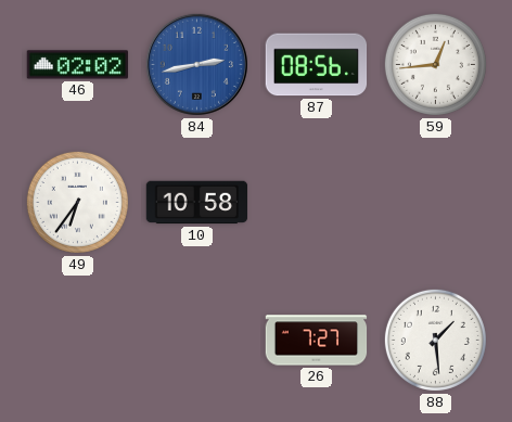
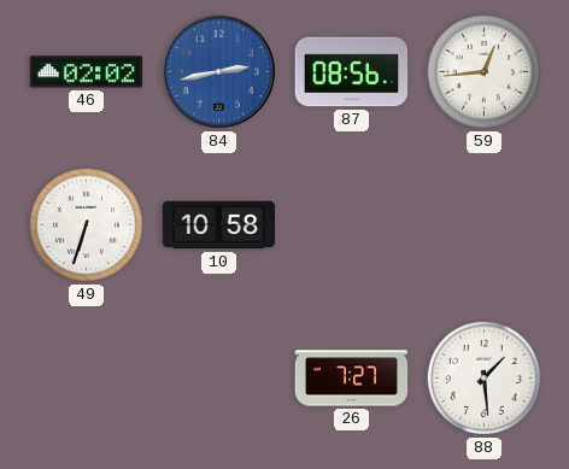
49: 6:36 -> 6:33
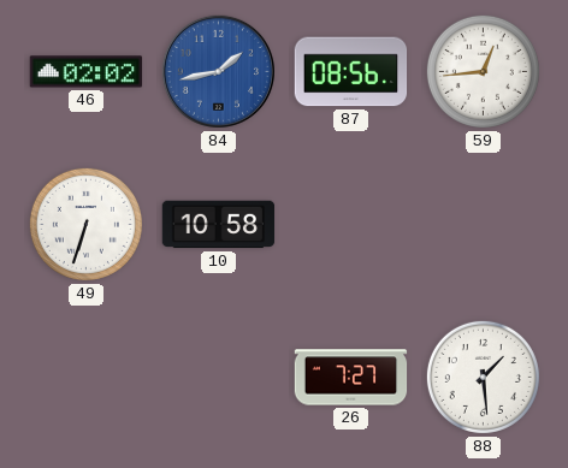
84: 2:43 -> 1:43
